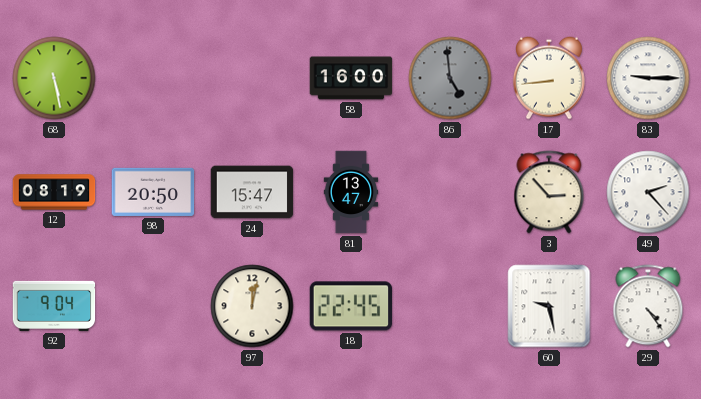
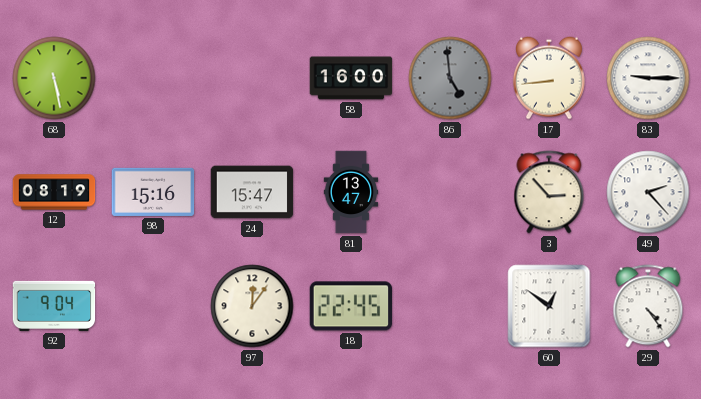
98: 20:50 -> 15:16
97: 12:02 -> 12:06
60: 9:28 -> 12:51
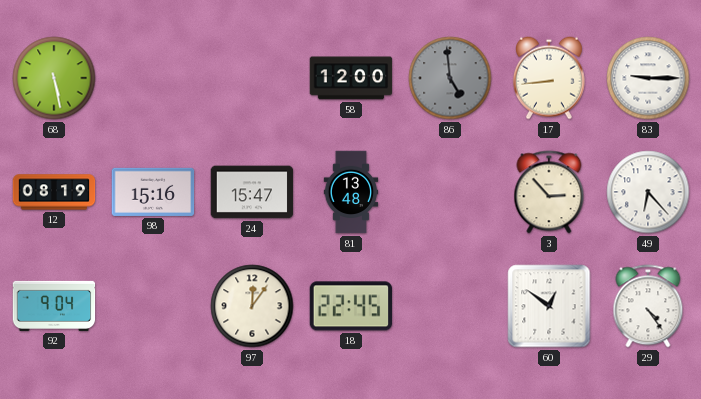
58: 16:00 -> 12:00
81: 13:47 -> 13:48
49: 2:23 -> 6:23
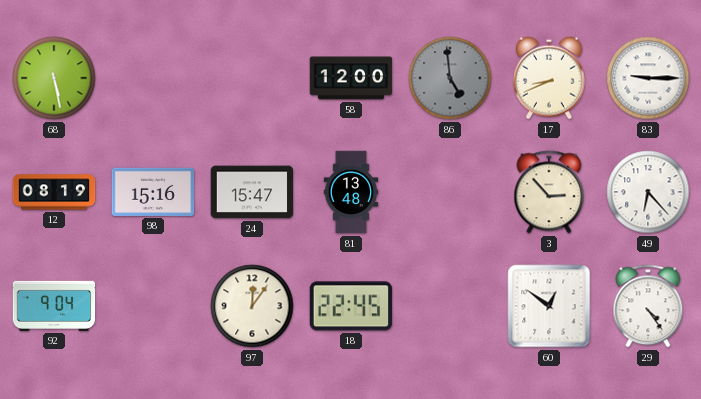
17: 8:44 -> 8:41
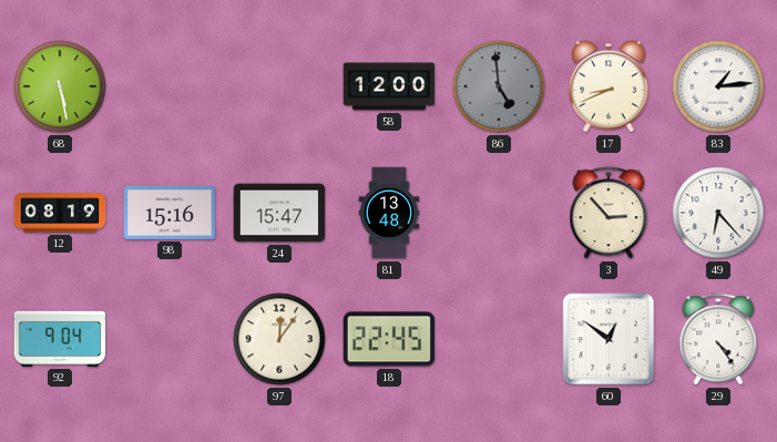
83: 9:15 -> 1:14
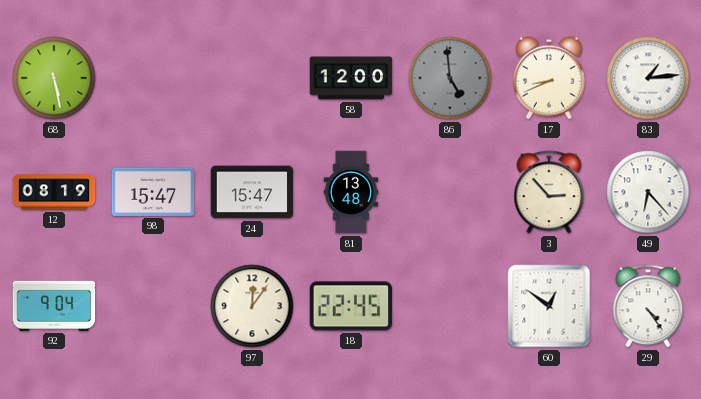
98: 15:16 -> 15:47
